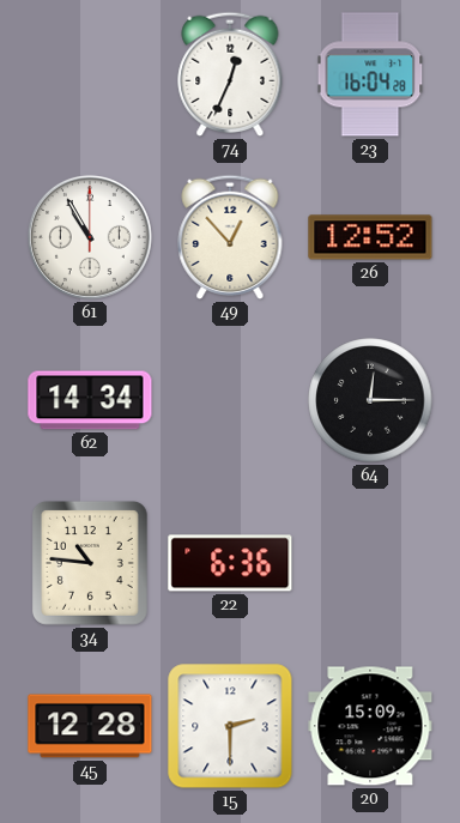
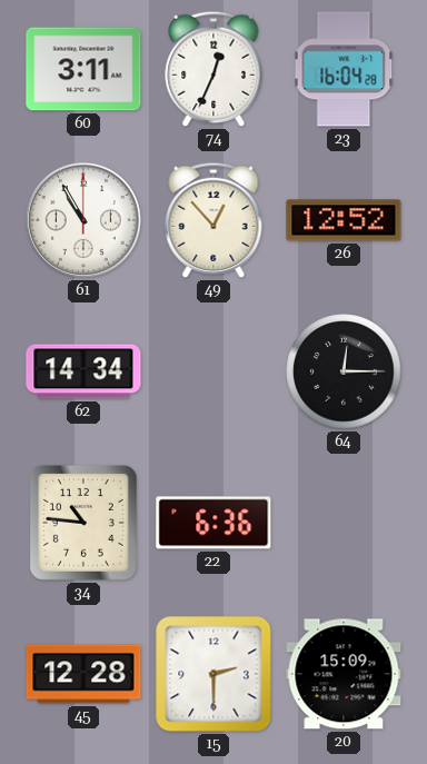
60: none -> 3:11
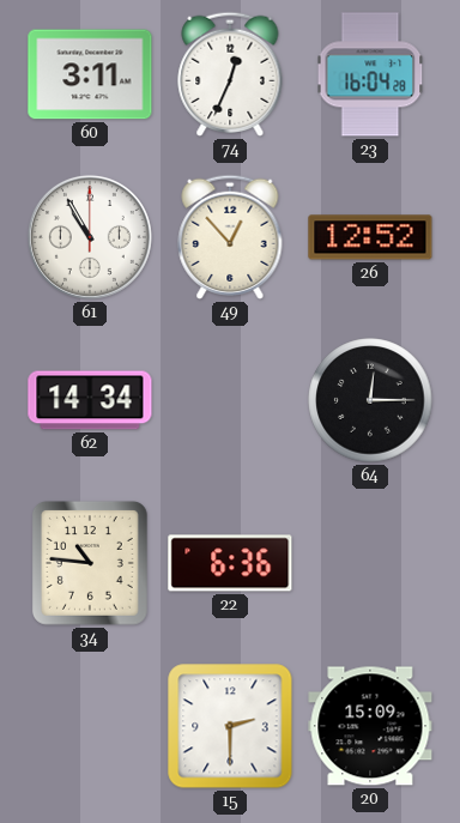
45: 12:28 -> none
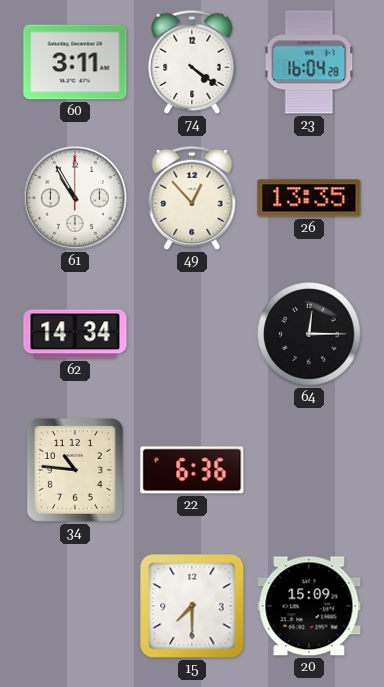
74: 12:34 -> 4:21
26: 12:52 -> 13:35
15: 2:30 -> 7:30
